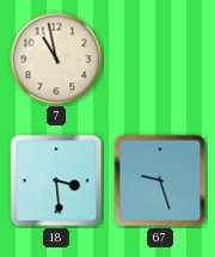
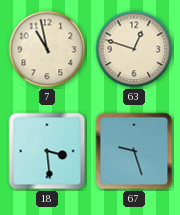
63: none -> 12:48
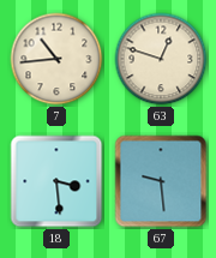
7: 10:58 -> 10:44
67: 9:27 -> 9:29
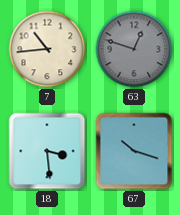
63 dial: cream -> grey
67: 9:29 -> 10:18
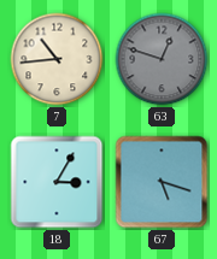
18: 3:29 -> 3:05
67: 10:18 -> 5:18
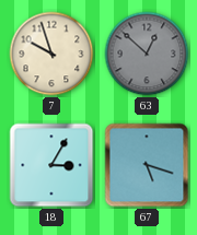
7: 10:44 -> 9:57
63: 12:48 -> 12:52
